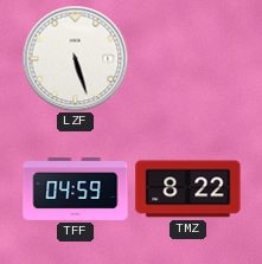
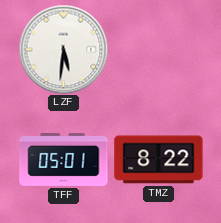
LZF: 5:27 -> 5:31
TFF: 04:59 -> 05:01
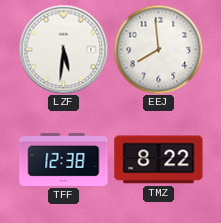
EEJ: none -> 7:59
TFF: 05:01 -> 12:38
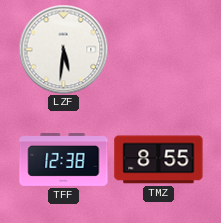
EEJ: 7:59 -> none
TMZ: 8:22 -> 8:55
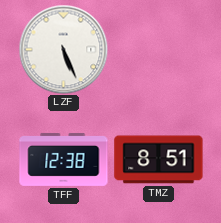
LZF: 5:31 -> 5:26
TMZ: 8:55 -> 8:51
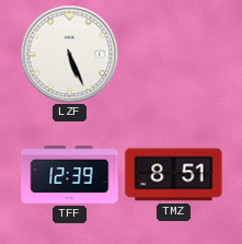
TFF: 12:38 -> 12:39
